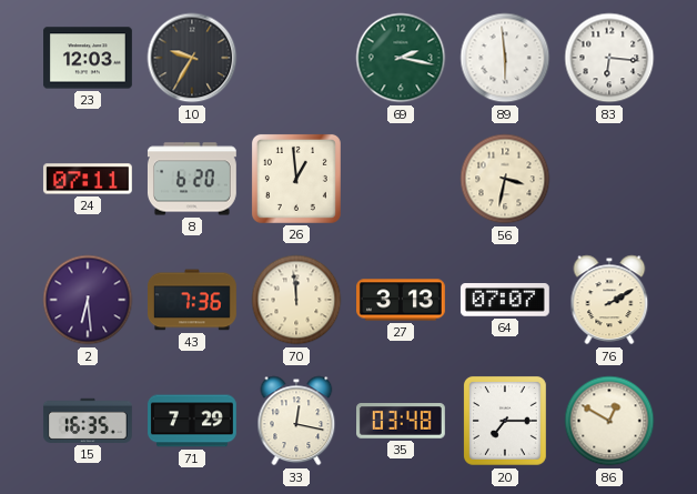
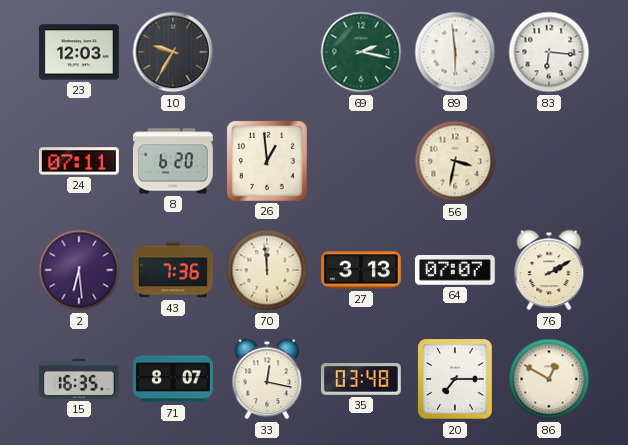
71: 7:29 -> 8:07
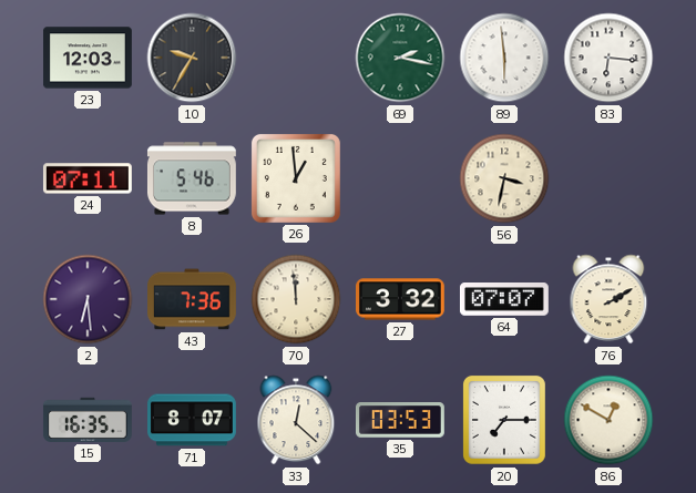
8: 6:20 -> 5:46
27: 3:13 -> 3:32
33: 12:17 -> 12:22
35: 03:48 -> 03:53
